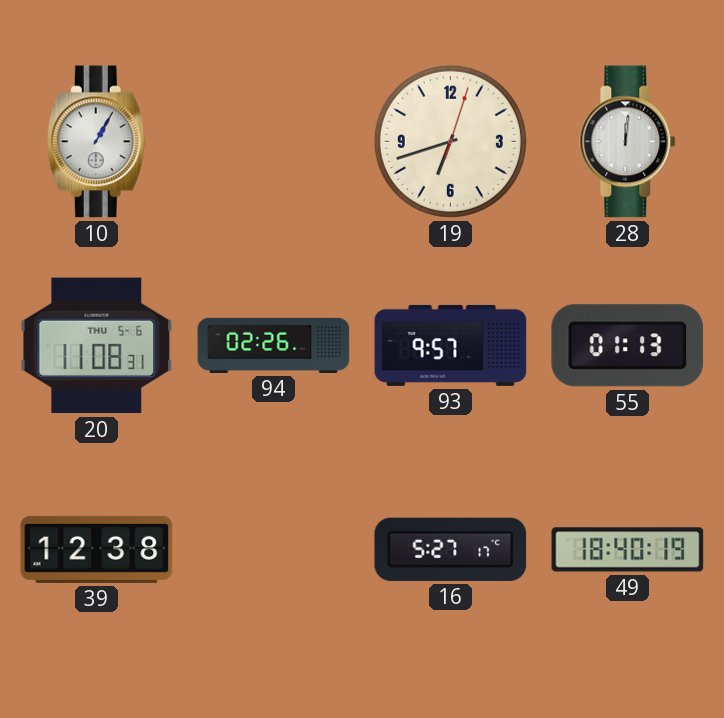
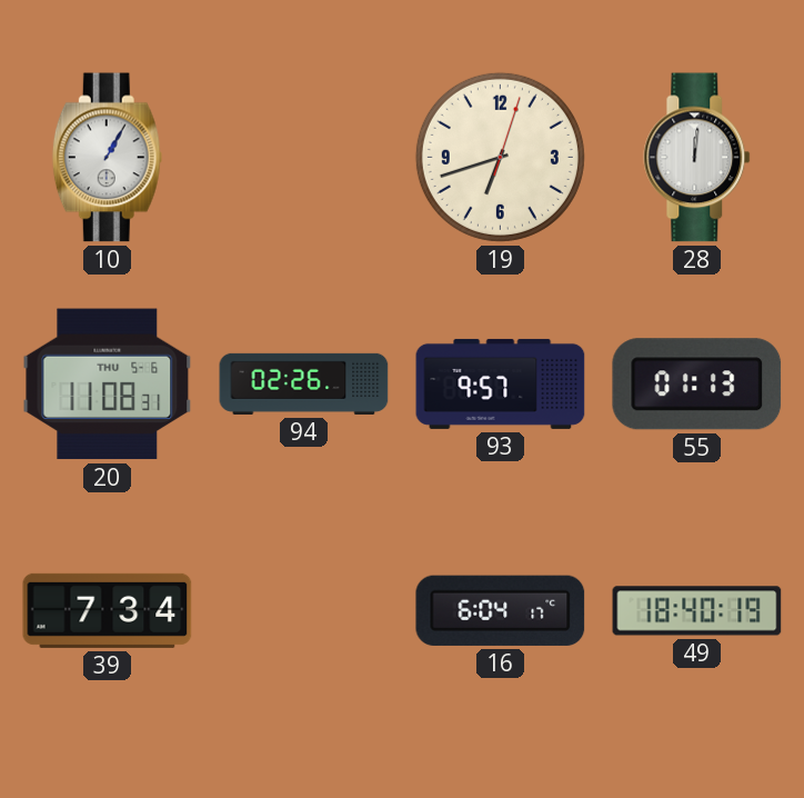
39: 12:38 -> 7:34
16: 5:27 -> 6:04
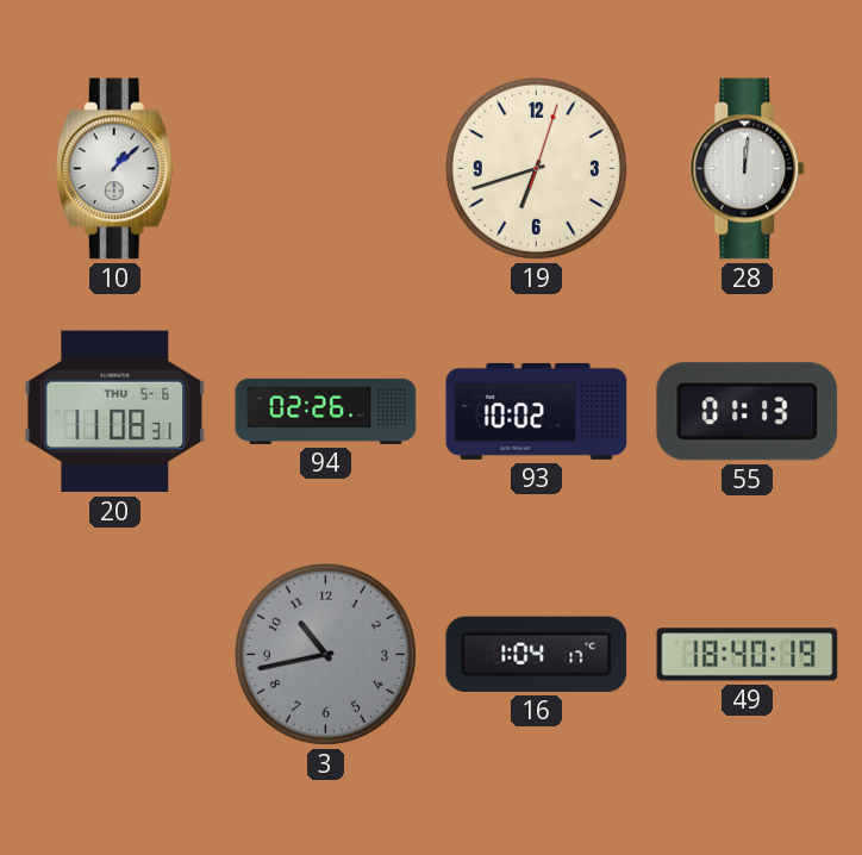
10: 1:05 -> 1:08
93: 9:57 -> 10:02
39: 7:34 -> none
3: none -> 10:43
16: 6:04 -> 1:04
